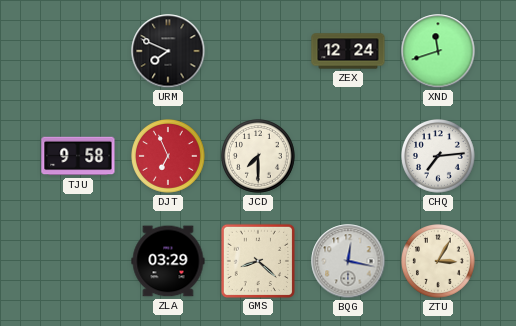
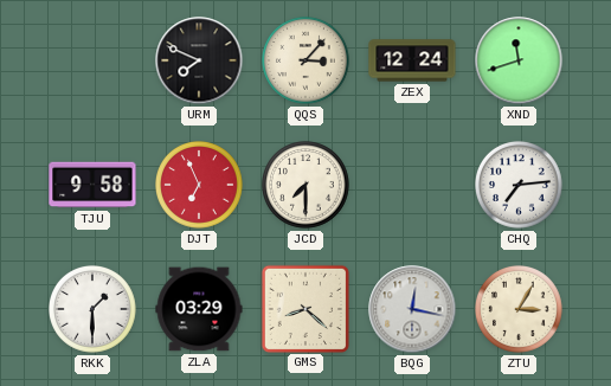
QQS: none -> 3:07
RKK: none -> 1:30
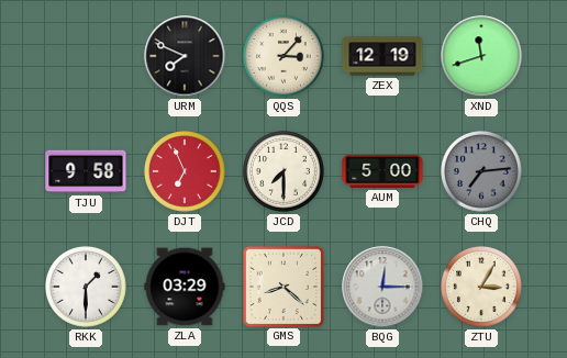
ZEX: 12:24 -> 12:19
AUM: none -> 5:00
CHQ dial: white -> grey
BQG: 12:17 -> 12:15
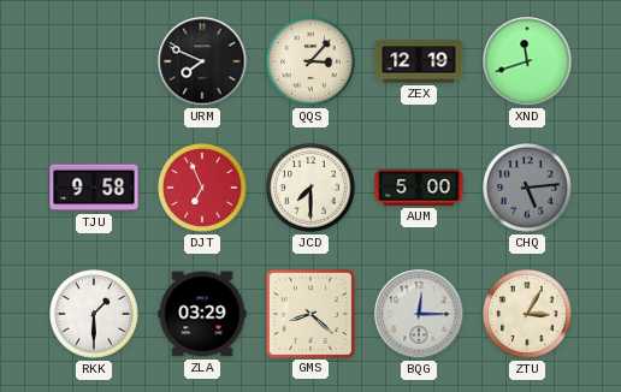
CHQ: 7:14 -> 5:14
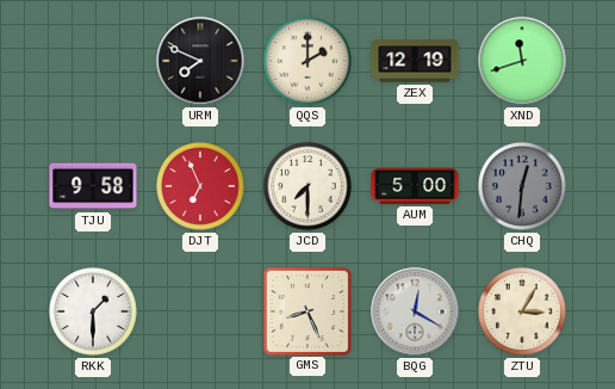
QQS: 3:07 -> 2:00
CHQ: 5:14 -> 12:31
ZLA: 03:29 -> none
GMS: 8:22 -> 8:26
BQG: 12:15 -> 12:20
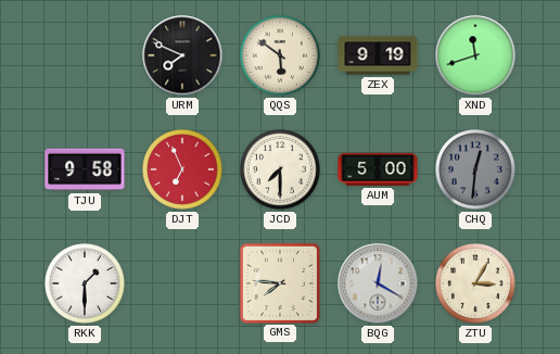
QQS: 2:00 -> 5:51
ZEX: 12:19 -> 9:19
GMS: 8:26 -> 7:46
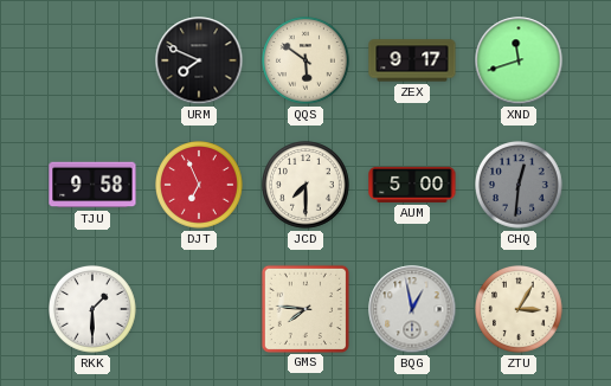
ZEX: 9:19 -> 9:17
BQG: 12:20 -> 12:58
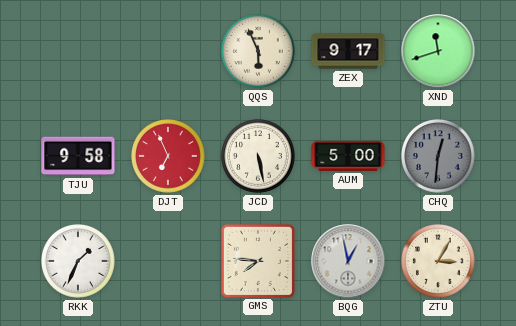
URM: 7:49 -> none
QQS: 5:51 -> 5:56
JCD: 7:30 -> 5:28
RKK: 1:30 -> 1:34
